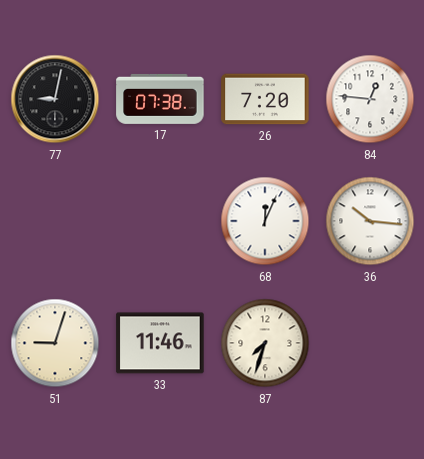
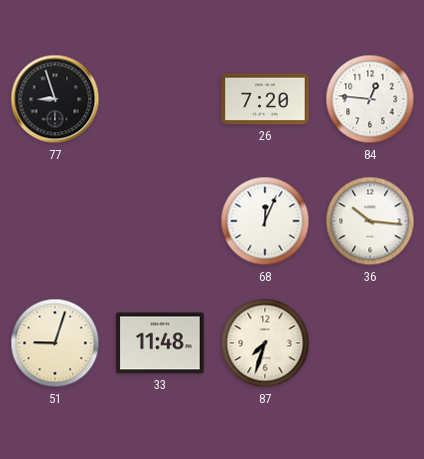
77: 9:02 -> 8:57
17: 07:38 -> none
33: 11:46 -> 11:48
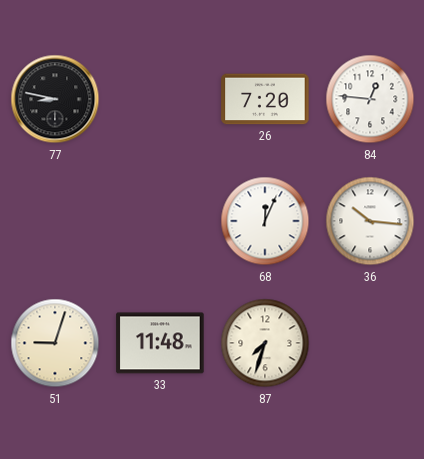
77: 8:57 -> 8:47
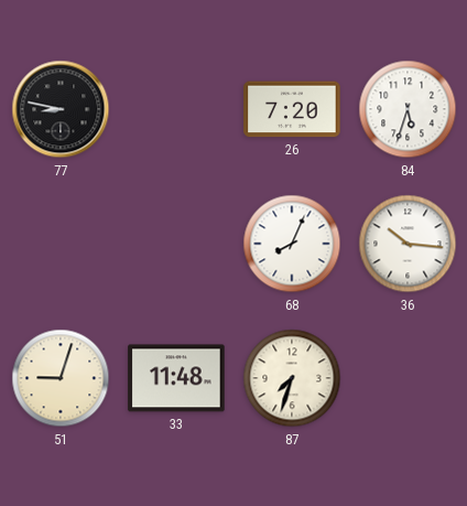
84: 12:46 -> 5:33
68: 12:04 -> 8:04
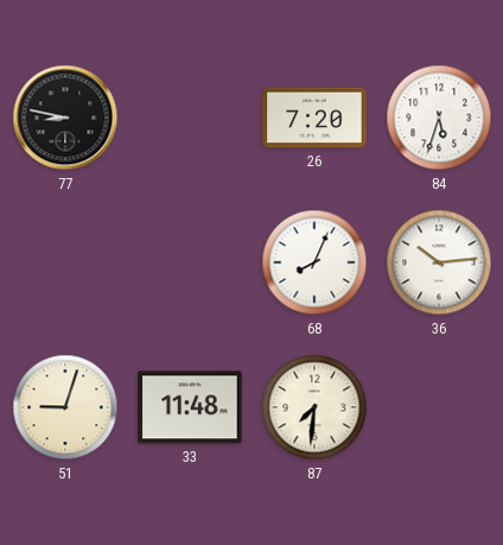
36: 10:16 -> 10:14
87: 7:33 -> 7:31
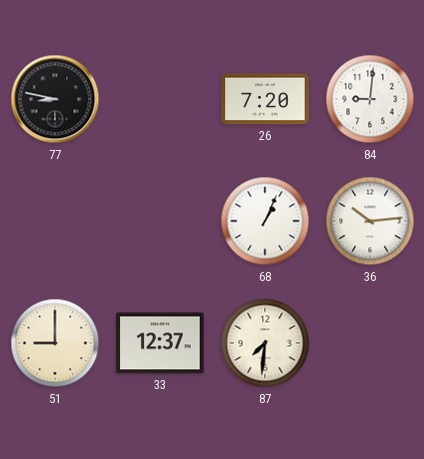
84: 5:33 -> 9:01
68: 8:04 -> 1:04
51: 9:03 -> 9:00
33: 11:48 -> 12:37
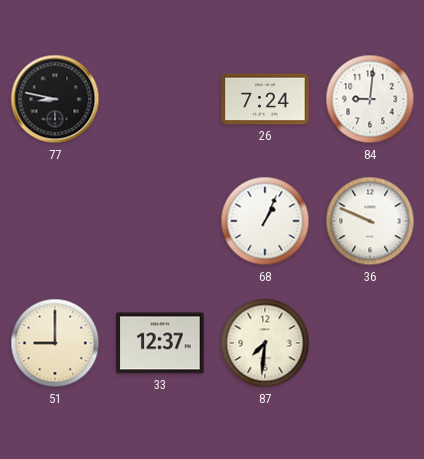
26: 7:20 -> 7:24
36: 10:14 -> 9:49
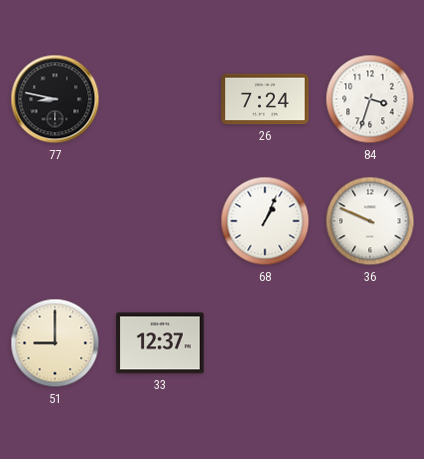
84: 9:01 -> 3:33
87: 7:31 -> none
